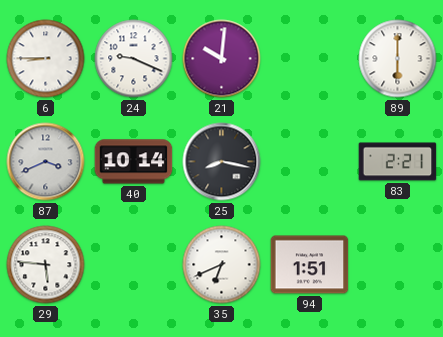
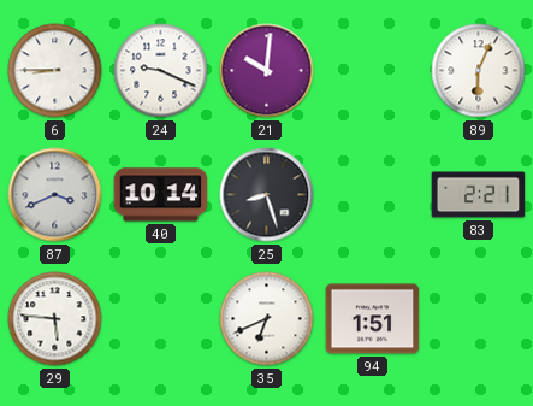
89: 6:00 -> 6:04
25: 8:17 -> 8:27
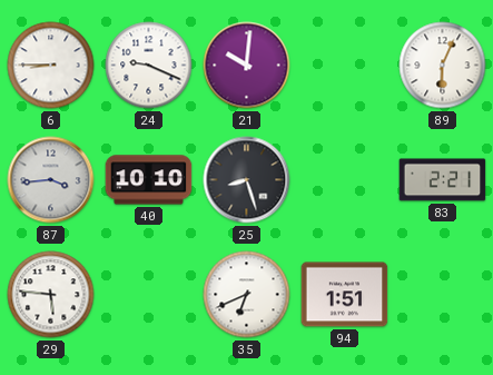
87: 3:41 -> 3:44
40: 10:14 -> 10:10
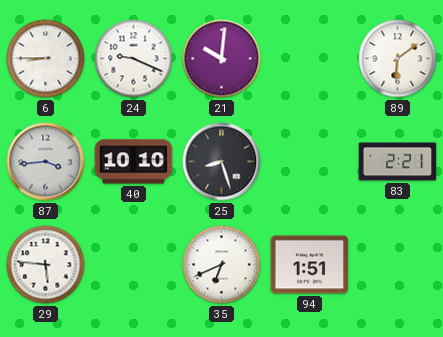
89: 6:04 -> 6:09
